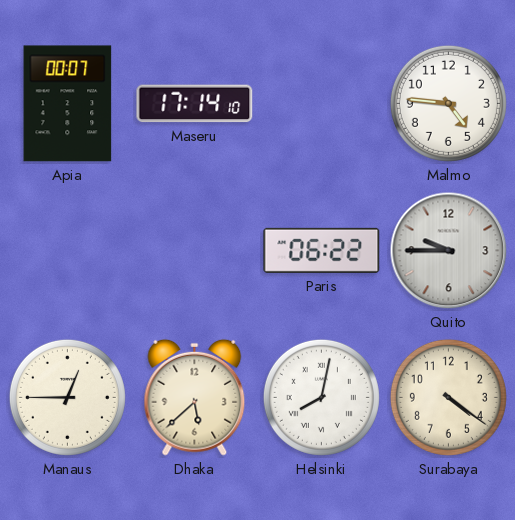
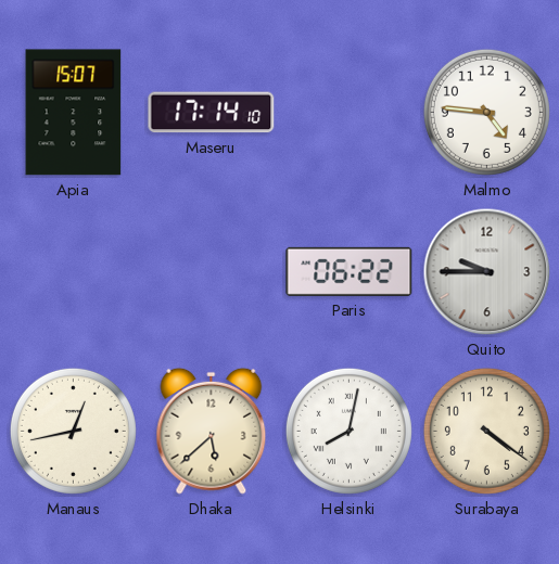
Apia: 00:07 -> 15:07
Manaus: 12:45 -> 12:43
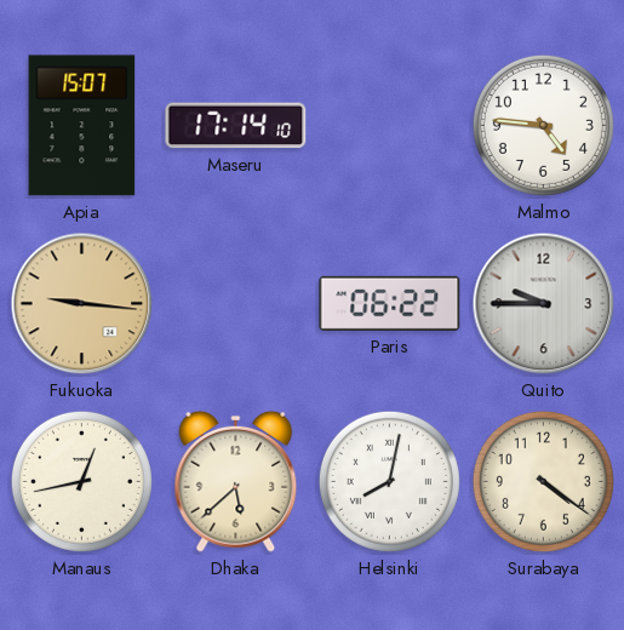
Fukuoka: none -> 9:16
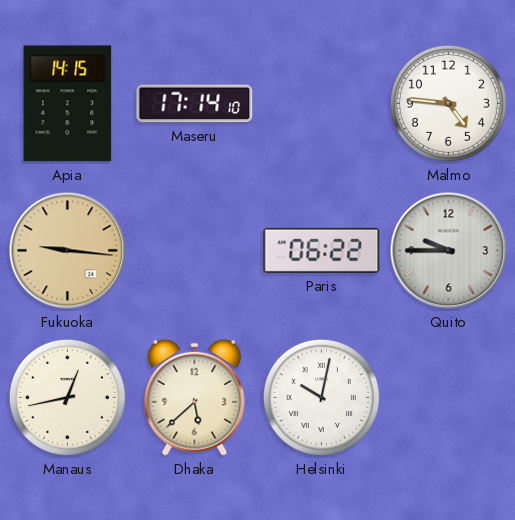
Apia: 15:07 -> 14:15
Helsinki: 8:02 -> 10:02
Surabaya: 4:21 -> none
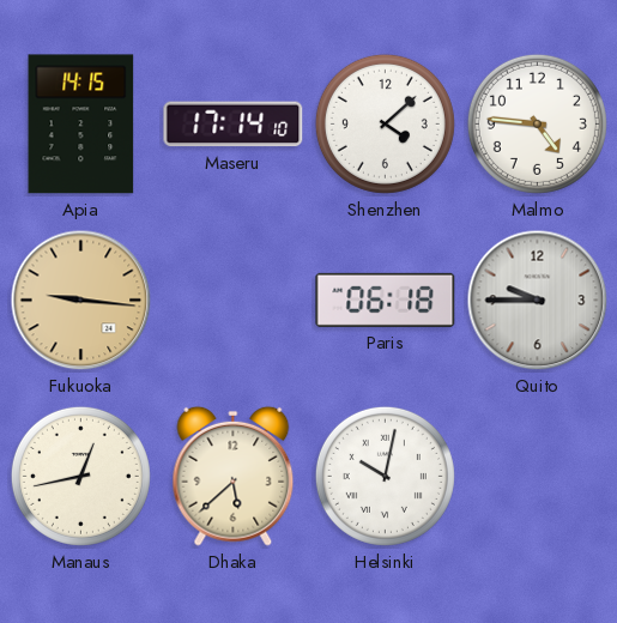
Shenzhen: none -> 4:08
Paris: 06:22 -> 06:18
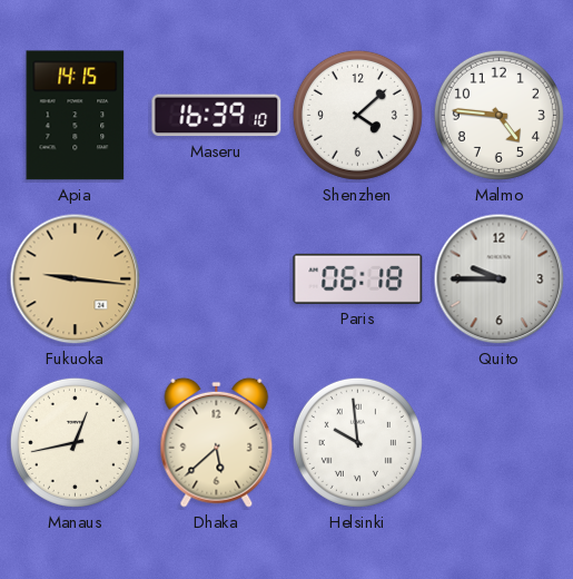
Maseru: 17:14 -> 16:39
Helsinki: 10:02 -> 9:59
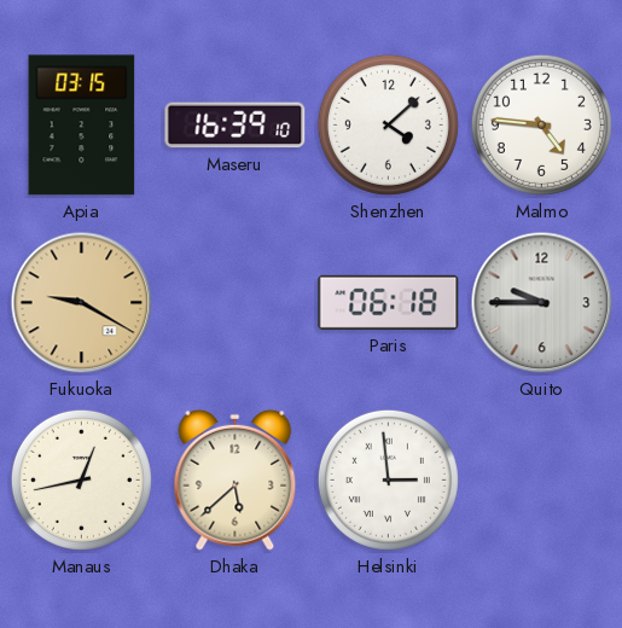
Apia: 14:15 -> 03:15
Fukuoka: 9:16 -> 9:20
Helsinki: 9:59 -> 2:59
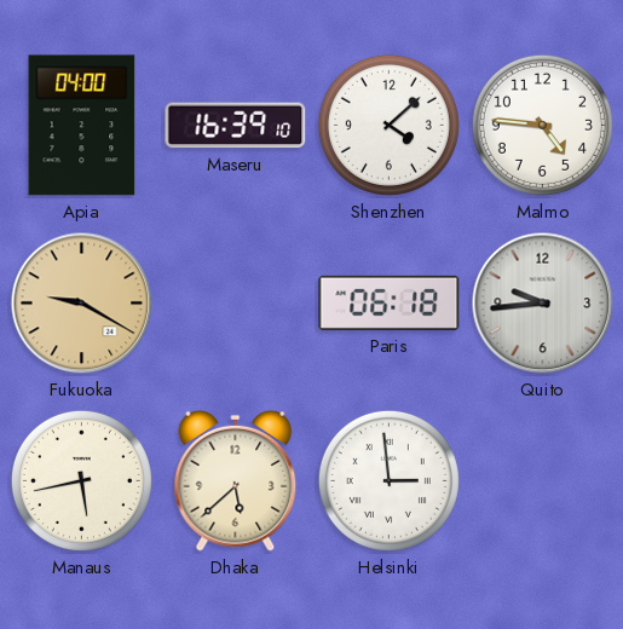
Apia: 03:15 -> 04:00
Quito: 9:45 -> 9:44
Manaus: 12:43 -> 5:43
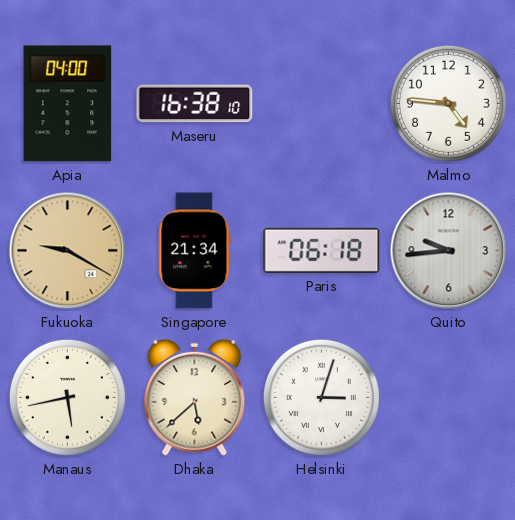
Maseru: 16:39 -> 16:38
Shenzhen: 4:08 -> none
Singapore: none -> 21:34
Helsinki: 2:59 -> 3:03
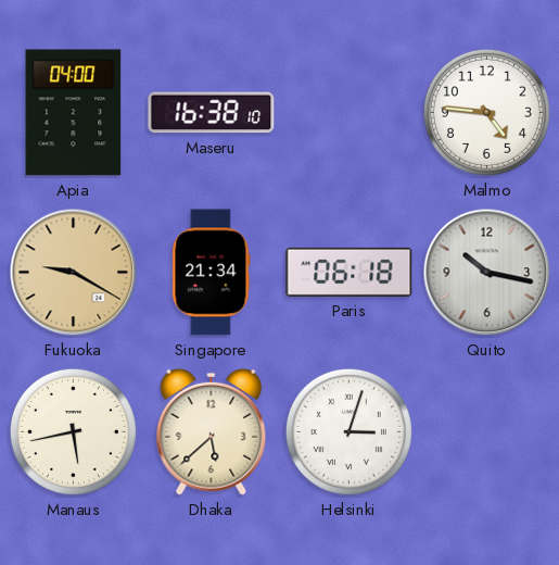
Quito: 9:44 -> 10:17
